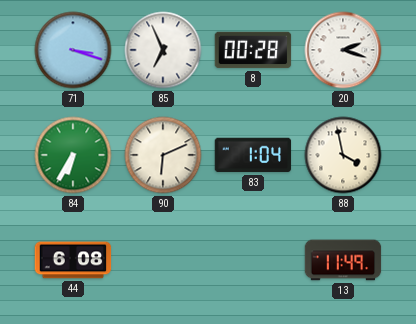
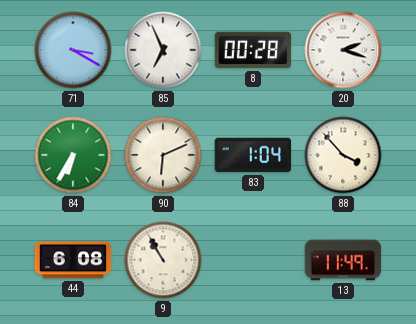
71: 3:18 -> 3:20
88: 3:58 -> 3:53
9: none -> 10:55
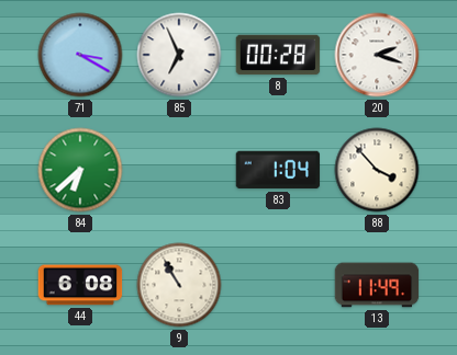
84: 6:35 -> 6:38
90: 6:11 -> none
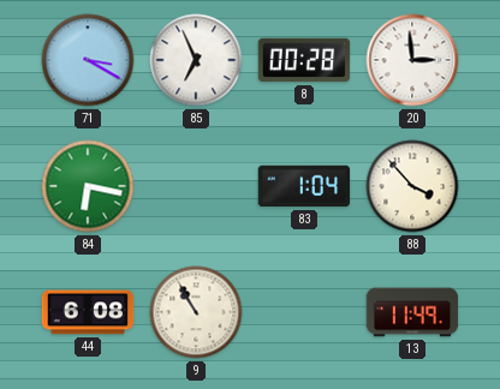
20: 2:18 -> 2:59
84: 6:38 -> 6:17
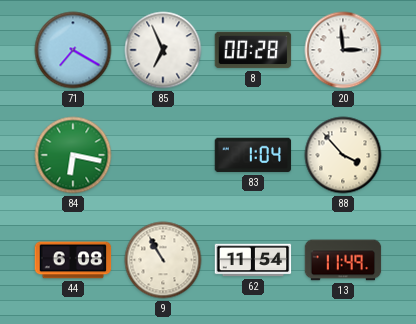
71: 3:20 -> 7:20
62: none -> 11:54
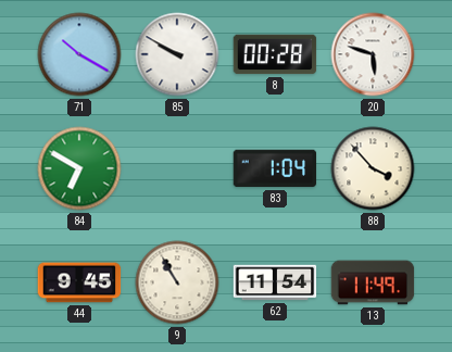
71: 7:20 -> 10:20
85: 6:56 -> 9:50
20: 2:59 -> 5:48
84: 6:17 -> 6:50
44: 6:08 -> 9:45
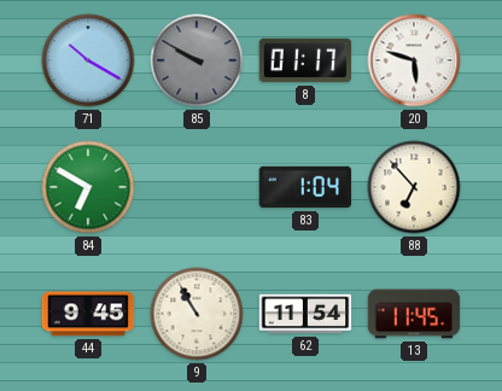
85 dial: white -> grey
8: 00:28 -> 01:17
88: 3:53 -> 6:53
13: 11:49 -> 11:45
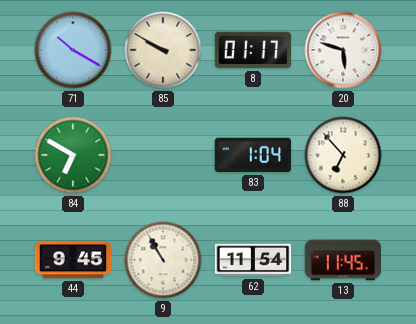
85 dial: grey -> cream
